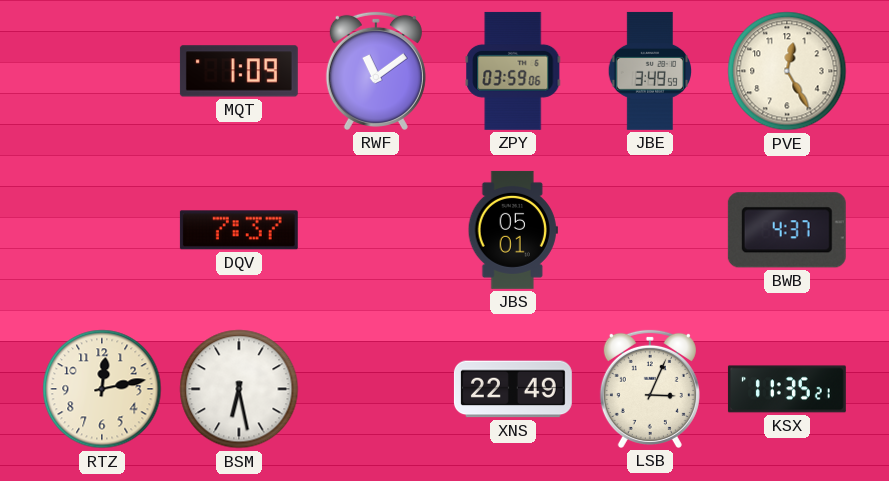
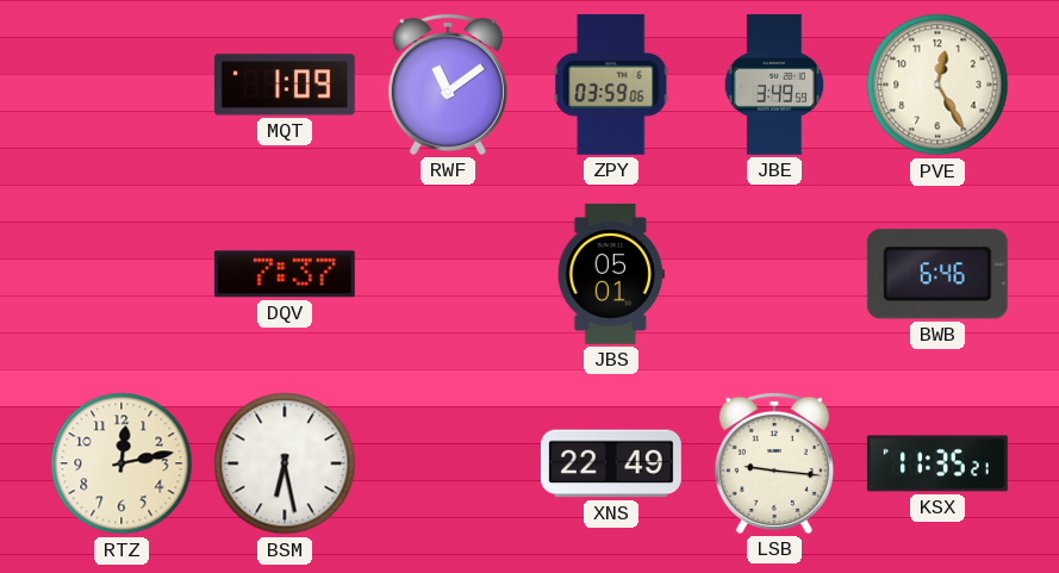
BWB: 4:37 -> 6:46
LSB: 3:04 -> 9:16
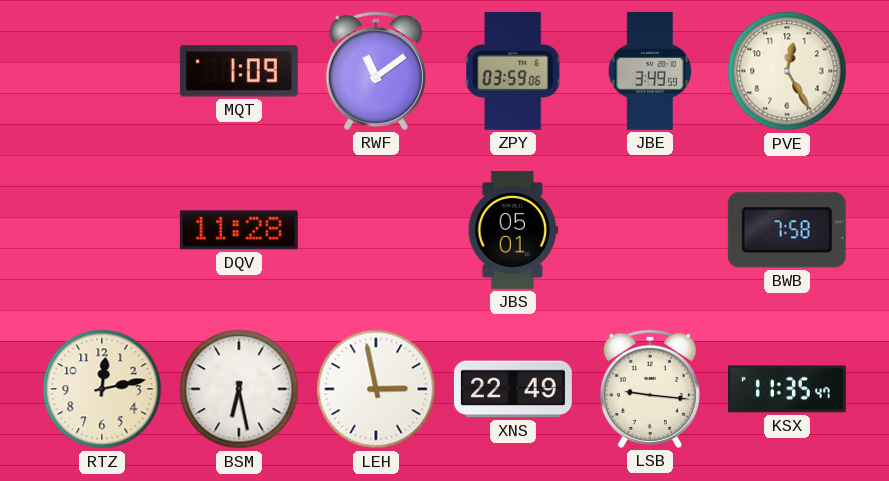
DQV: 7:37 -> 11:28
BWB: 6:46 -> 7:58
LEH: none -> 2:58
KSX: 11:35:21 -> 11:35:47
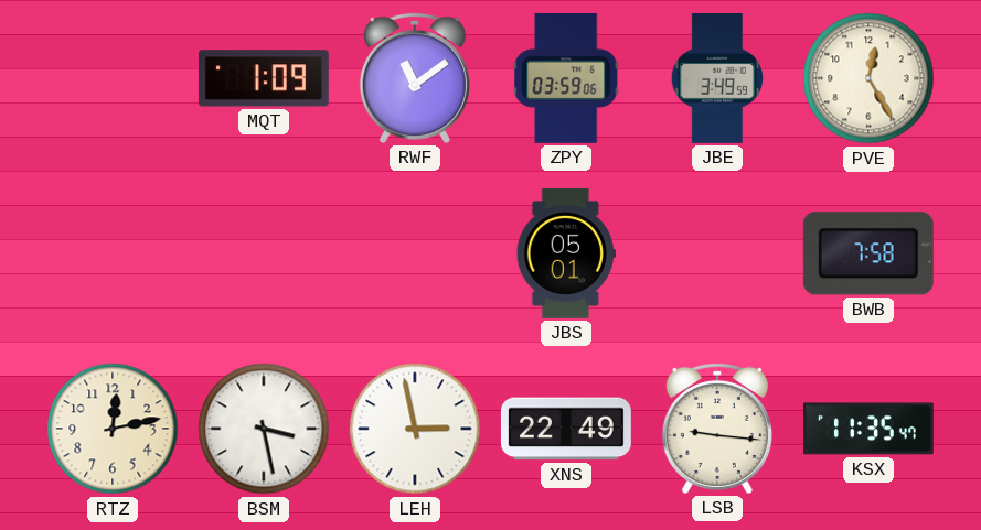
DQV: 11:28 -> none
BSM: 6:28 -> 3:28
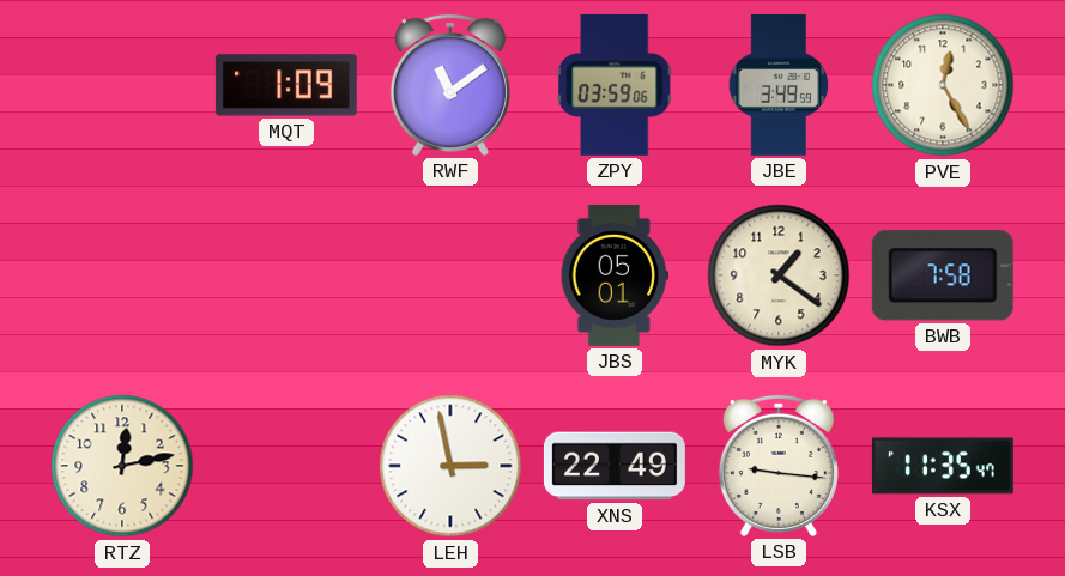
MYK: none -> 1:21
BSM: 3:28 -> none
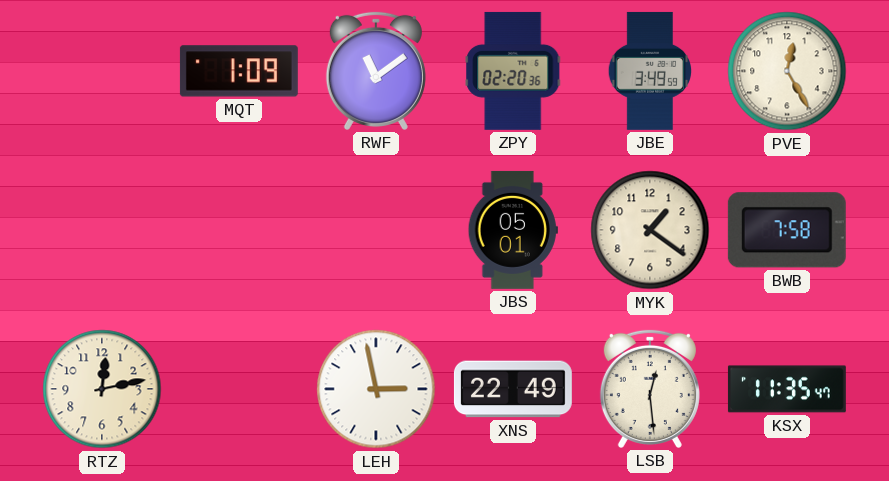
ZPY: 03:59 -> 02:20
LSB: 9:16 -> 12:29
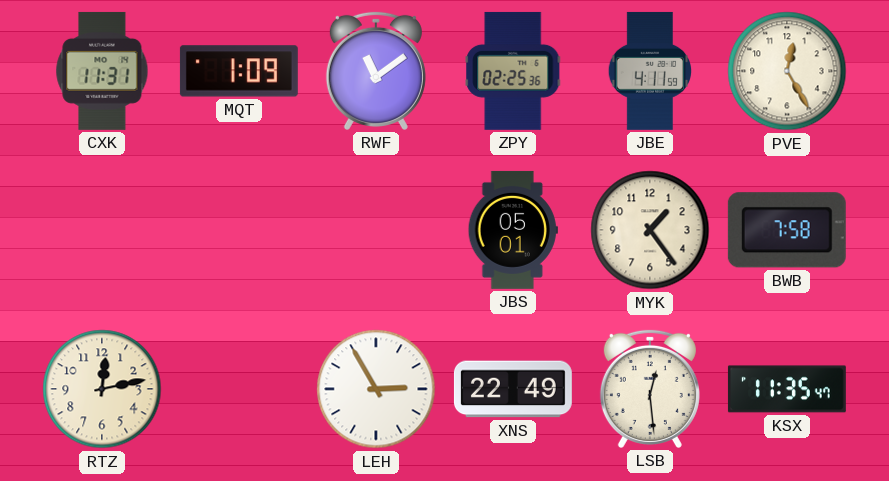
CXK: none -> 11:31
ZPY: 02:20 -> 02:25
JBE: 3:49 -> 4:11
MYK: 1:21 -> 1:24
LEH: 2:58 -> 2:55
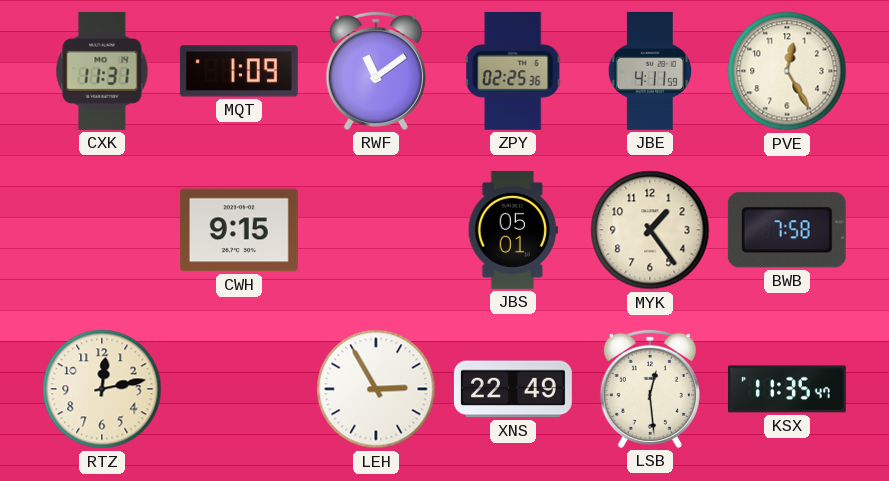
CWH: none -> 9:15
